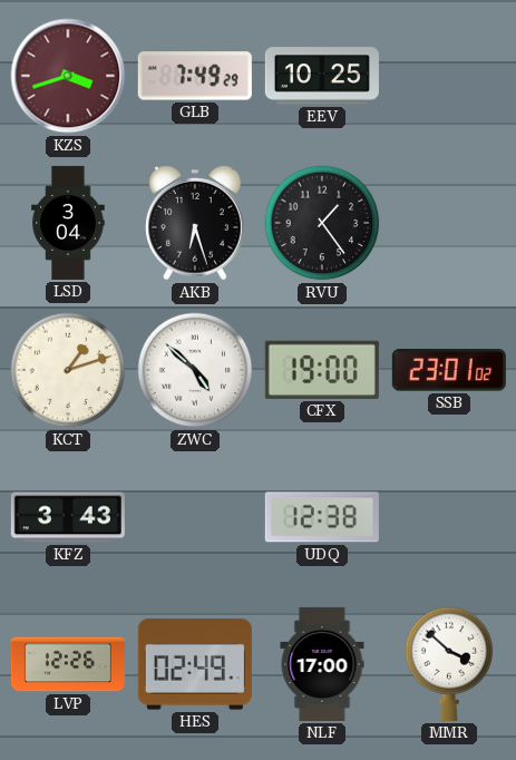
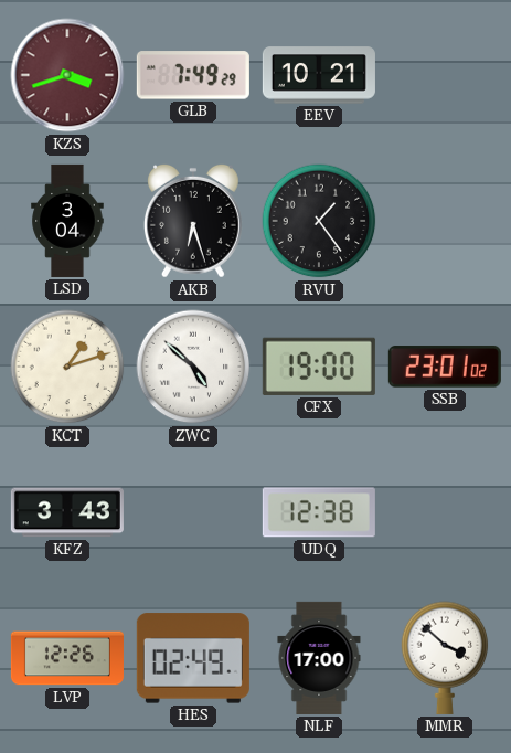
EEV: 10:25 -> 10:21
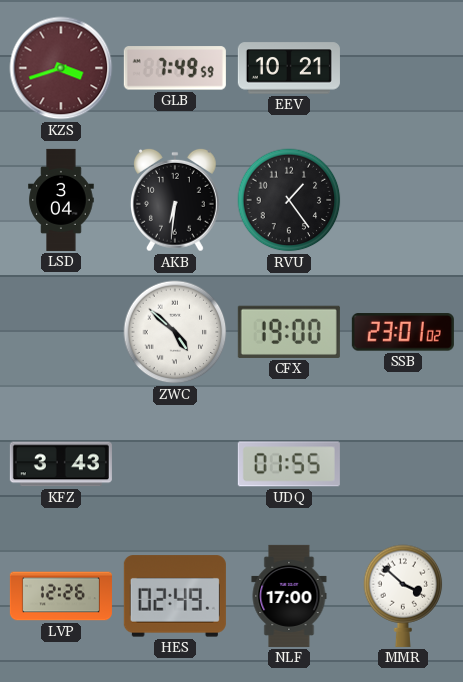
GLB: 7:49:29 -> 7:49:59
AKB: 6:27 -> 6:31
KCT: 1:12 -> none
UDQ: 12:38 -> 01:55
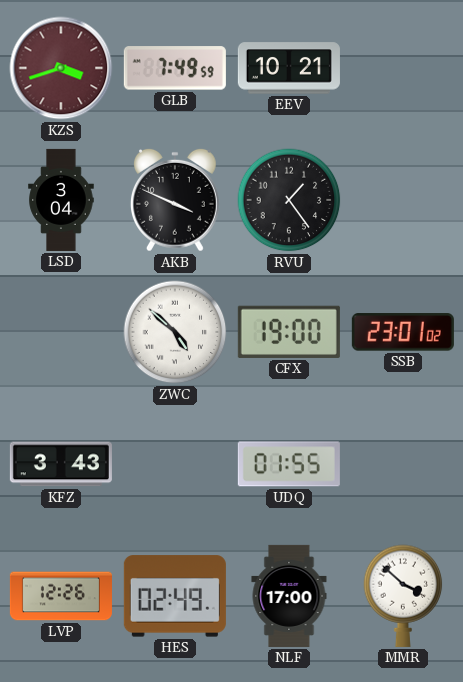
AKB: 6:31 -> 3:49
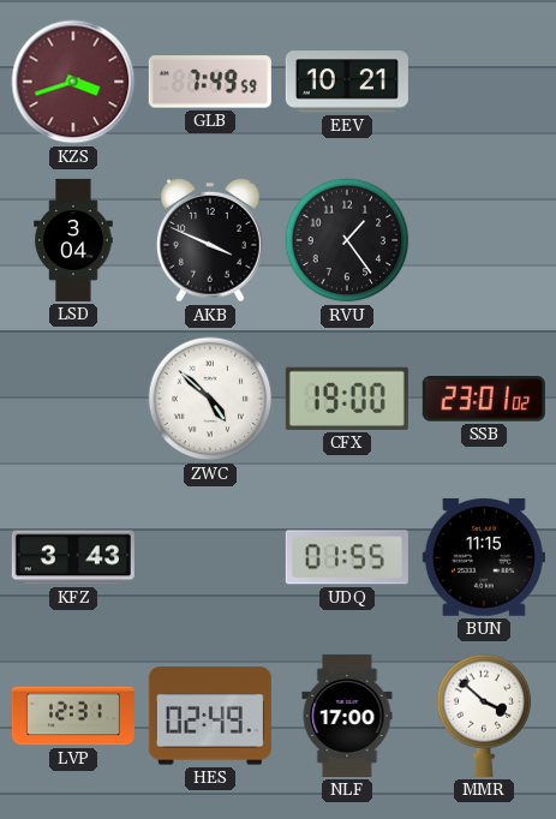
BUN: none -> 11:15
LVP: 12:26 -> 12:31
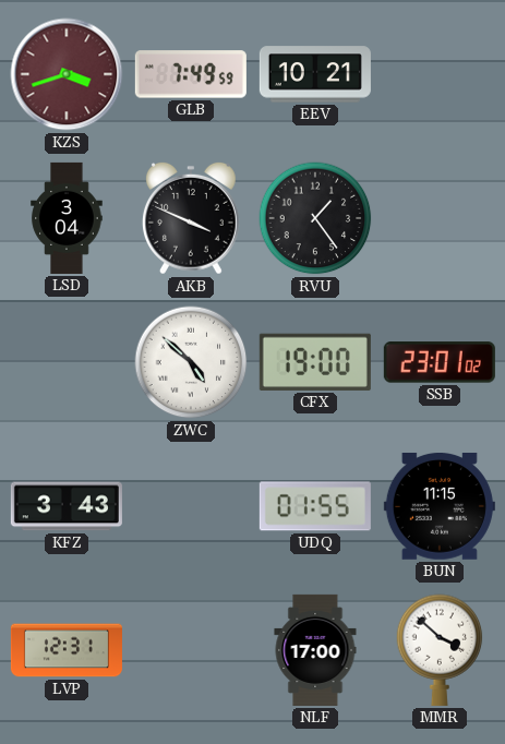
HES: 02:49 -> none
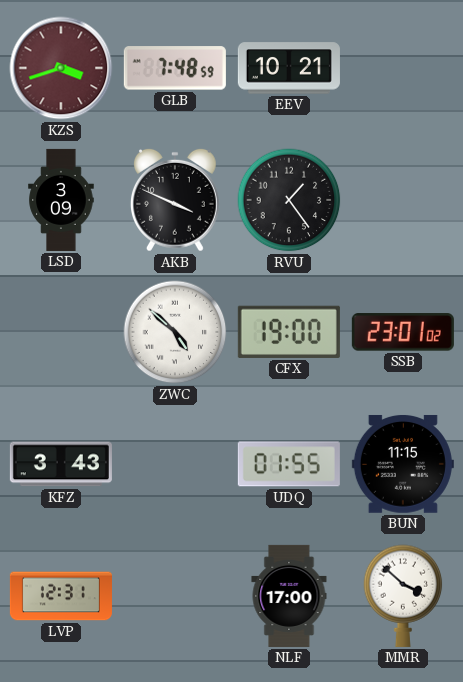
GLB: 7:49 -> 7:48
LSD: 3:04 -> 3:09
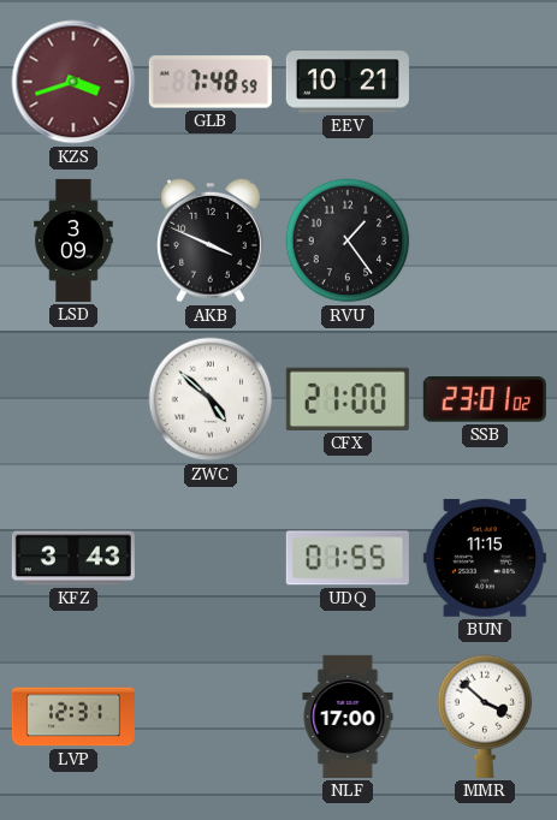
CFX: 19:00 -> 21:00
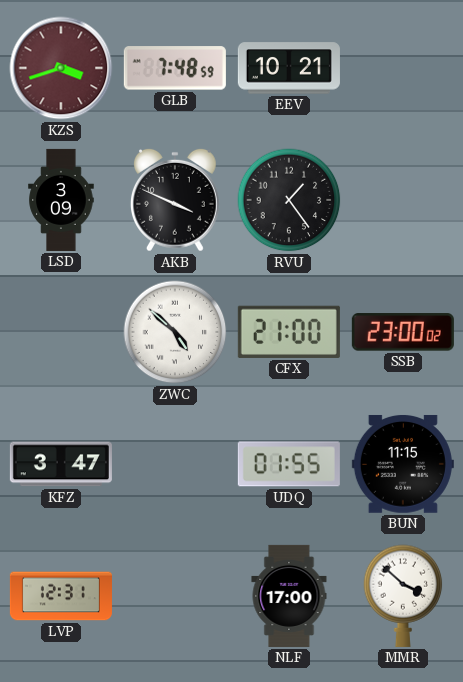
SSB: 23:01 -> 23:00
KFZ: 3:43 -> 3:47
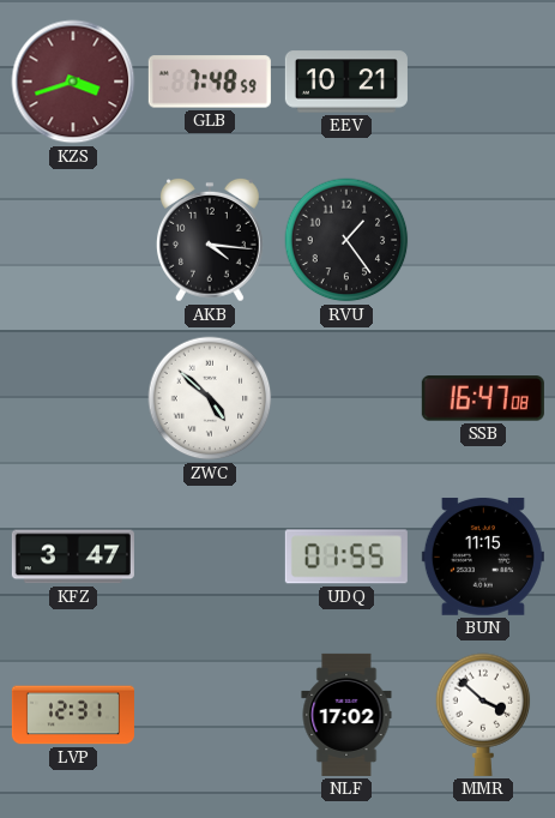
LSD: 3:09 -> none
AKB: 3:49 -> 4:16
CFX: 21:00 -> none
SSB: 23:00 -> 16:47
NLF: 17:00 -> 17:02
